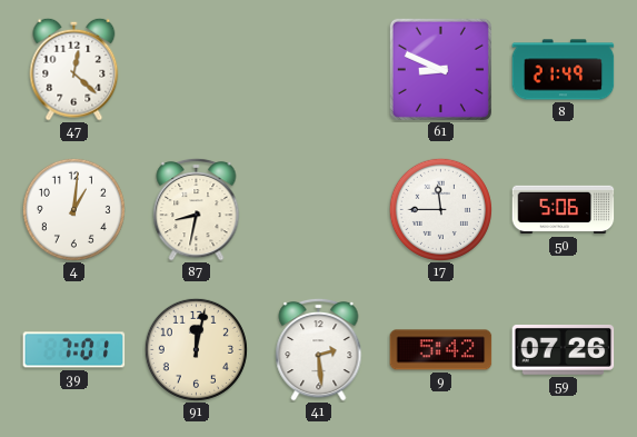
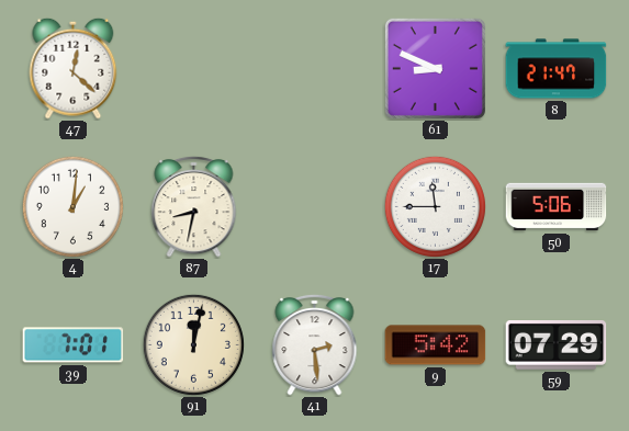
8: 21:49 -> 21:47
59: 07:26 -> 07:29
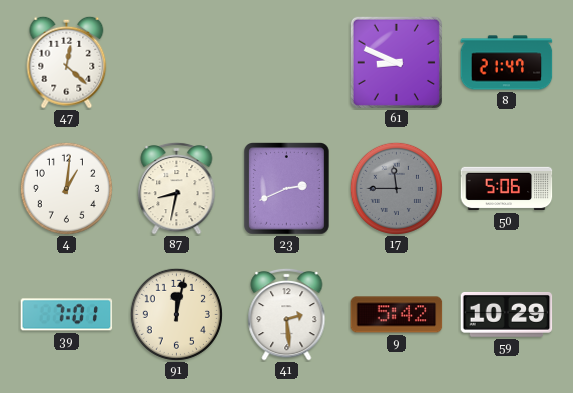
23: none -> 2:41
17 dial: white -> grey
59: 07:29 -> 10:29
